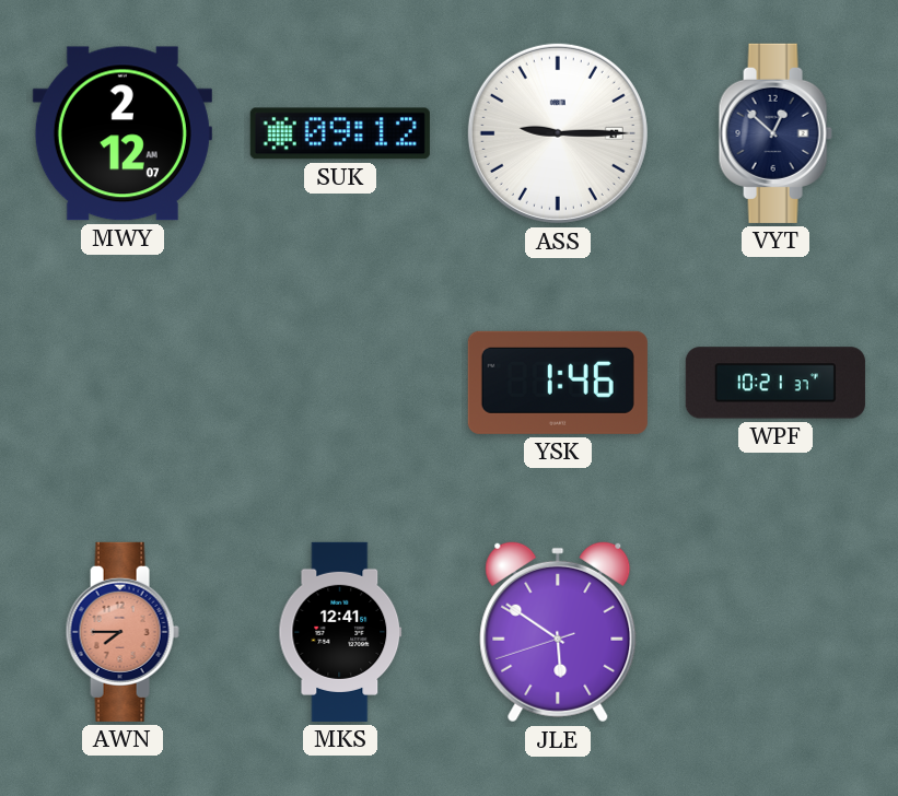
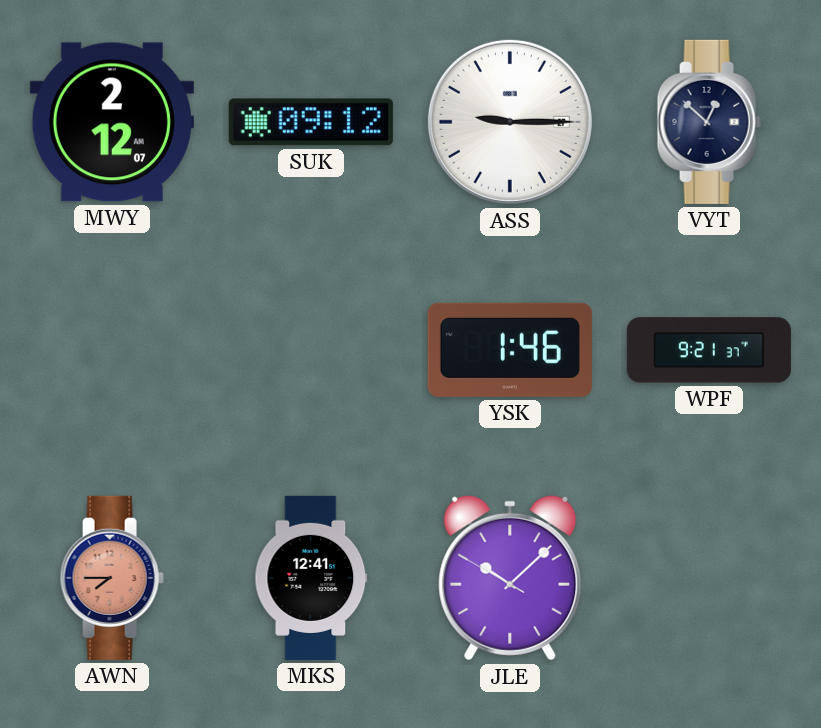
WPF: 10:21 -> 9:21
JLE: 5:50 -> 10:07
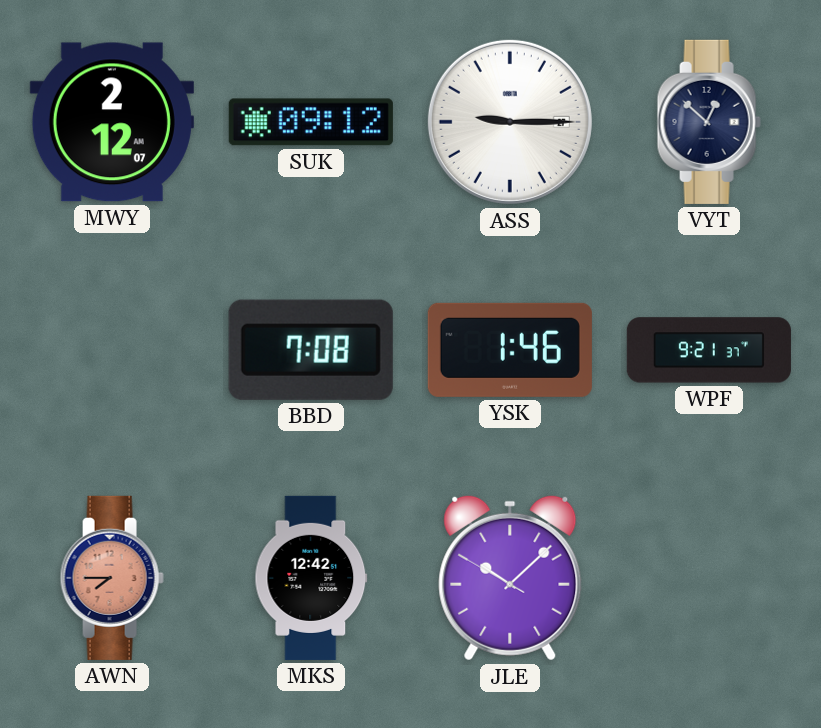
BBD: none -> 7:08
MKS: 12:41 -> 12:42
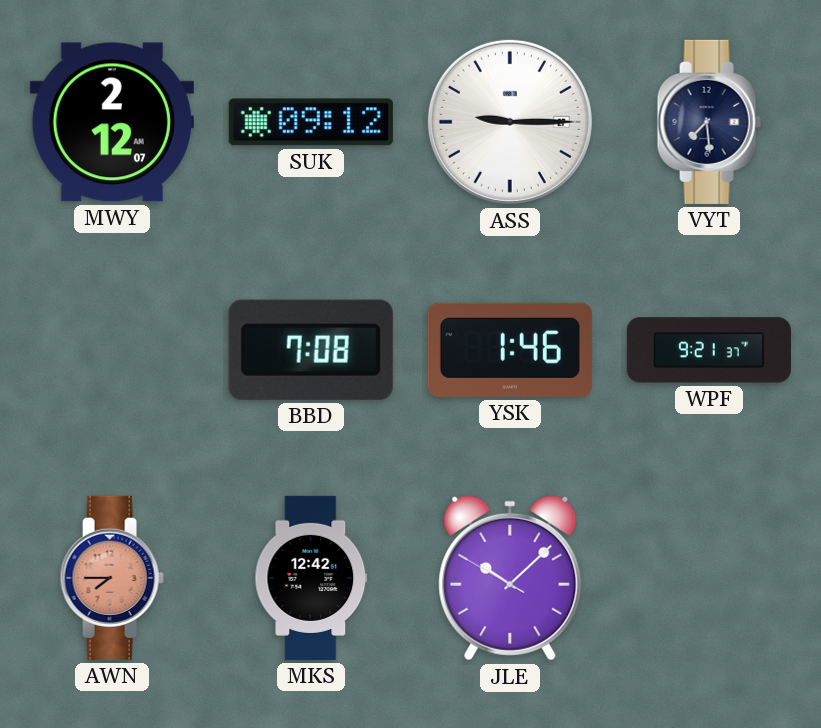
VYT: 12:52 -> 7:29
